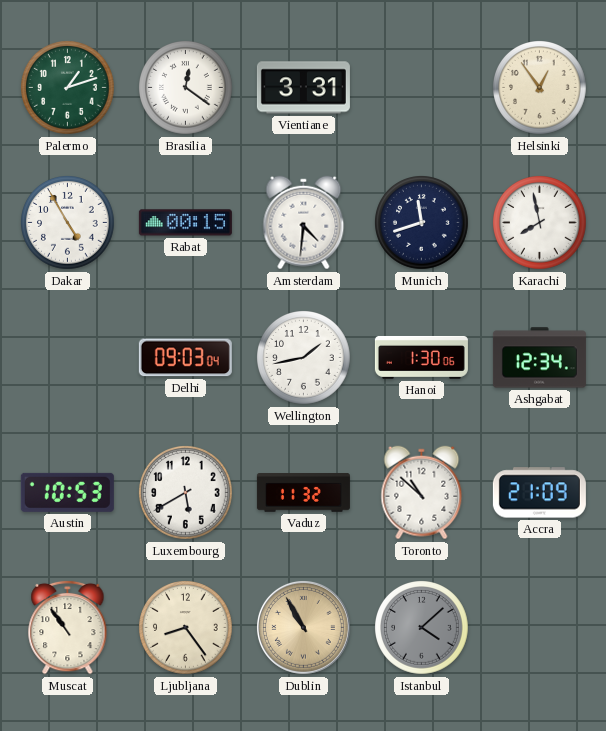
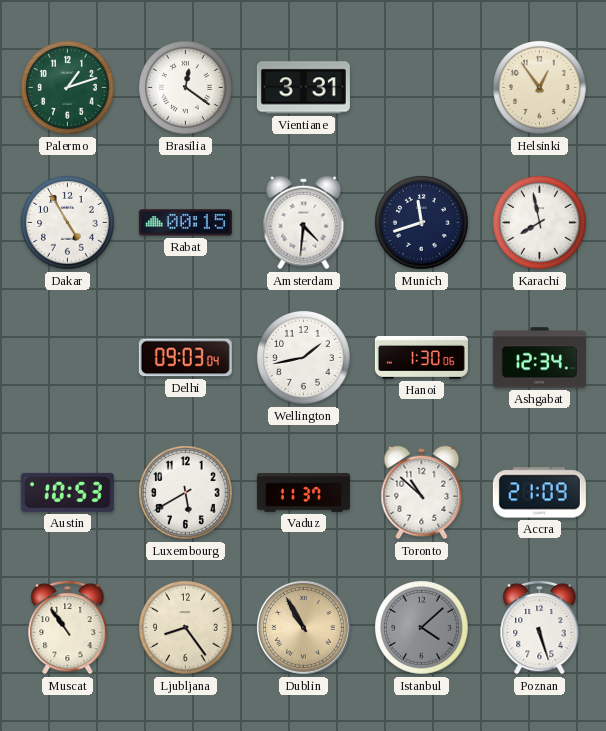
Vaduz: 11:32 -> 11:37
Poznan: none -> 5:27
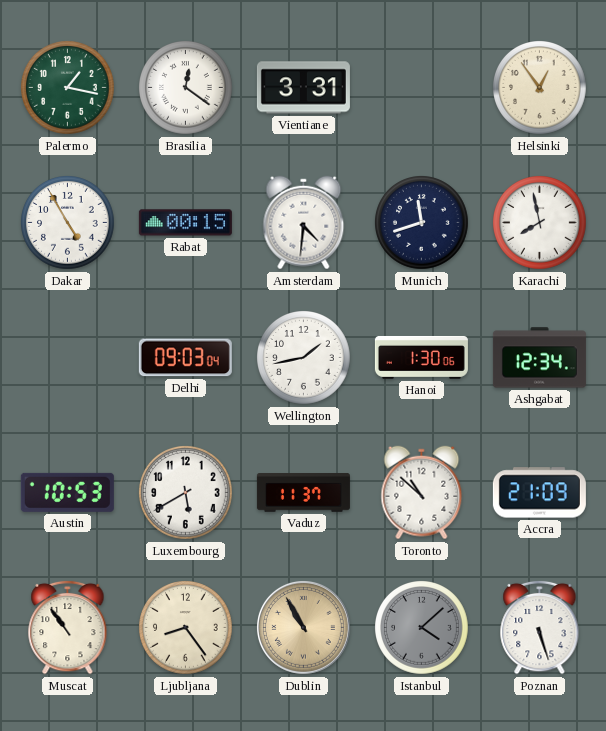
Palermo: 1:12 -> 1:17
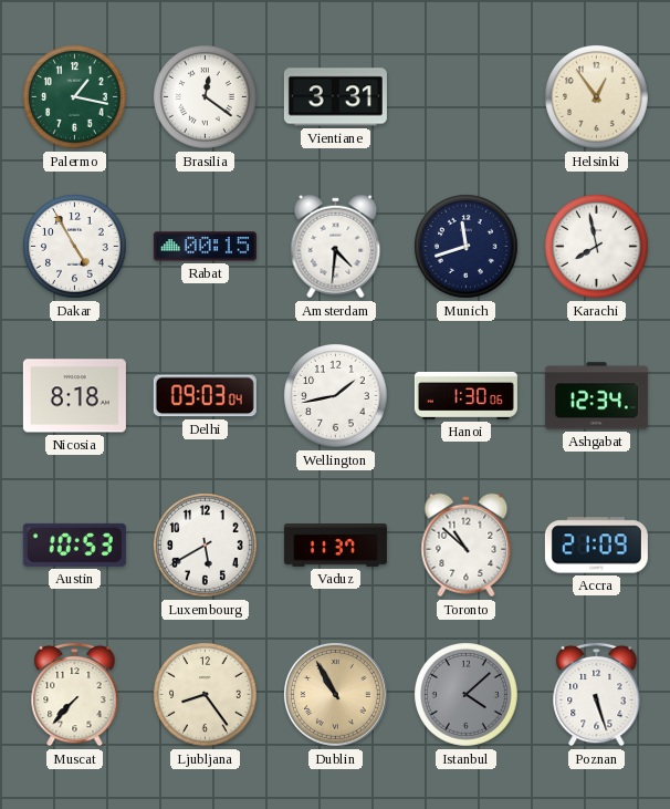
Nicosia: none -> 8:18
Muscat: 10:54 -> 7:37
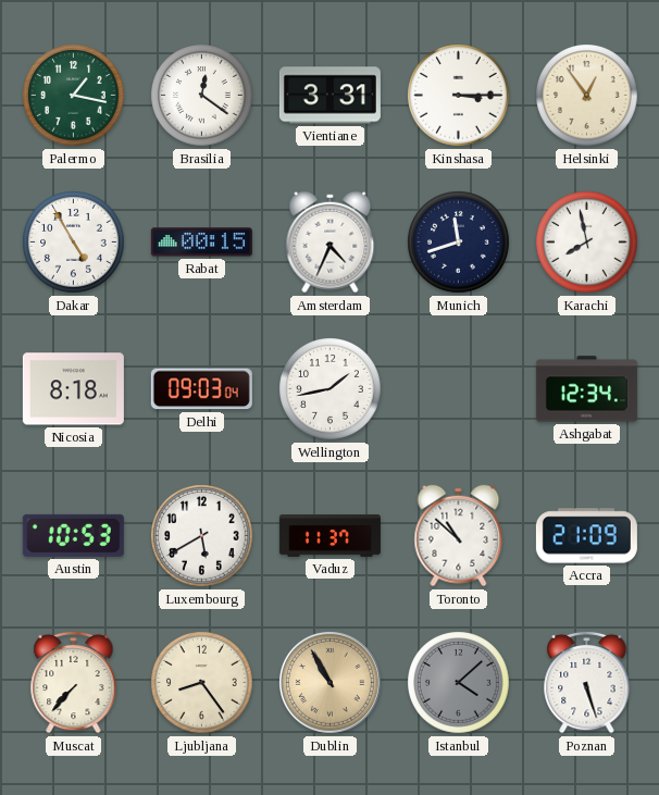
Kinshasa: none -> 3:15
Amsterdam: 4:31 -> 4:34
Hanoi: 1:30 -> none
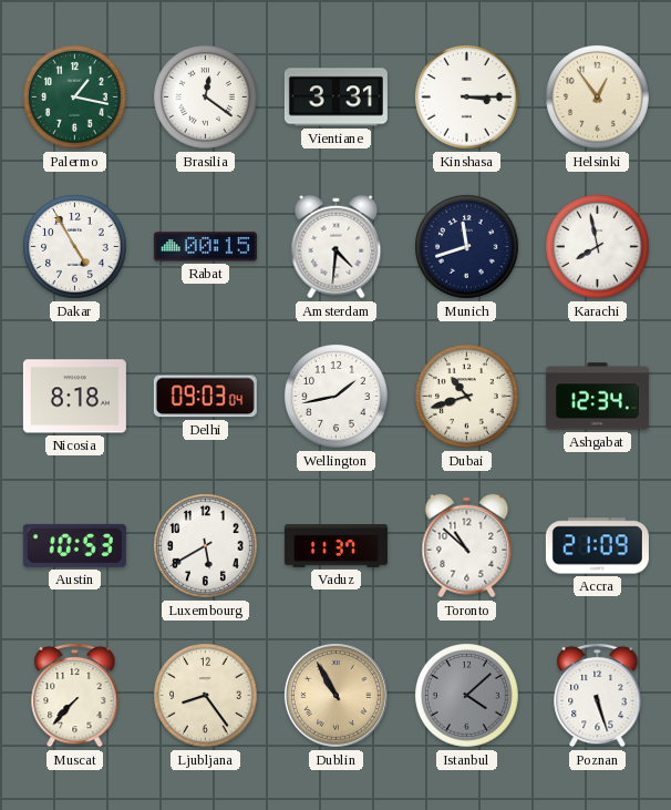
Amsterdam: 4:34 -> 4:31
Dubai: none -> 10:42
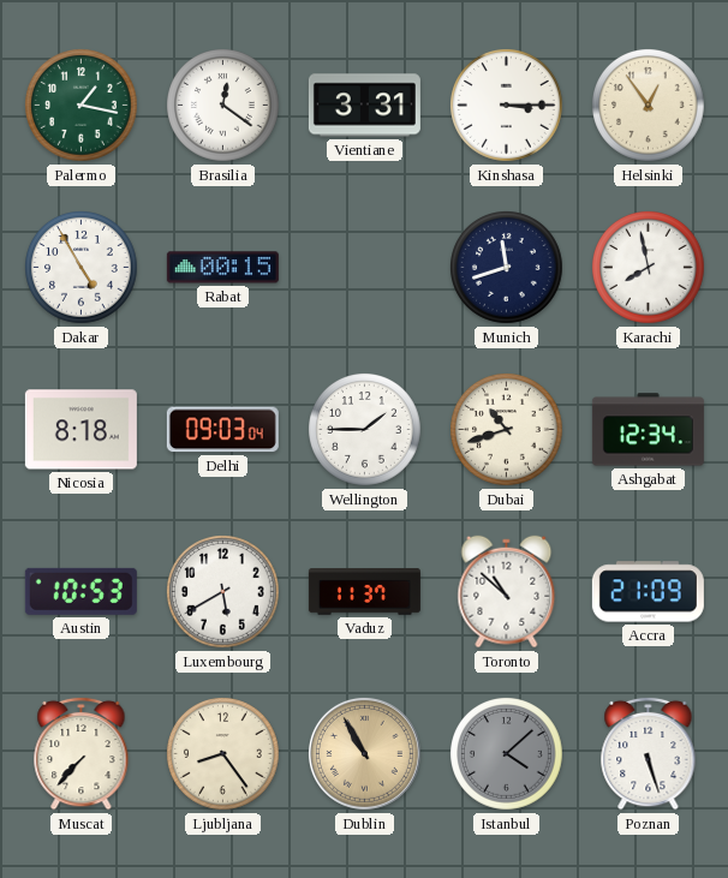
Amsterdam: 4:31 -> none
Wellington: 1:43 -> 1:45
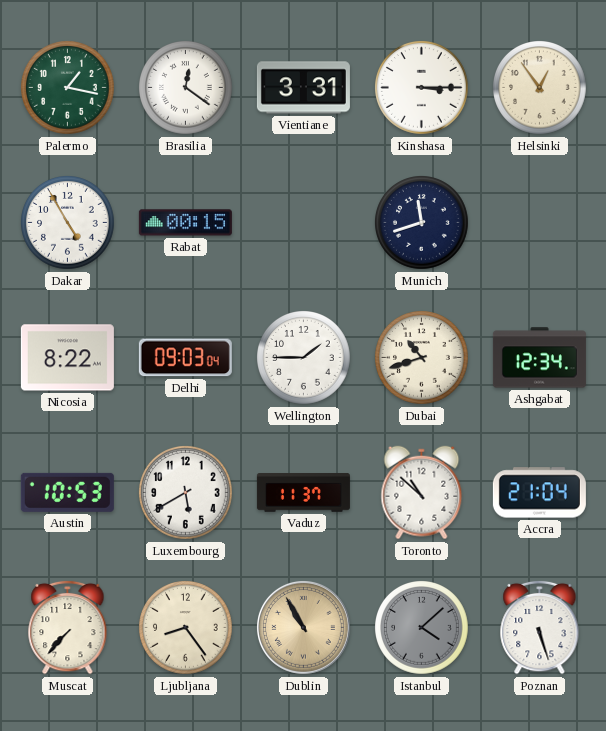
Karachi: 7:58 -> none
Nicosia: 8:18 -> 8:22
Accra: 21:09 -> 21:04
